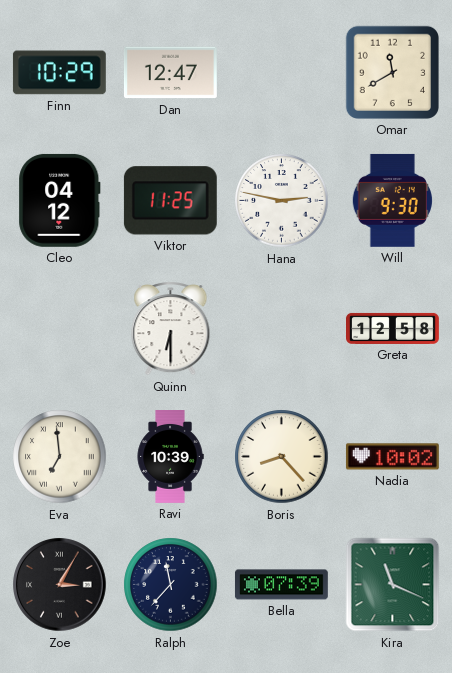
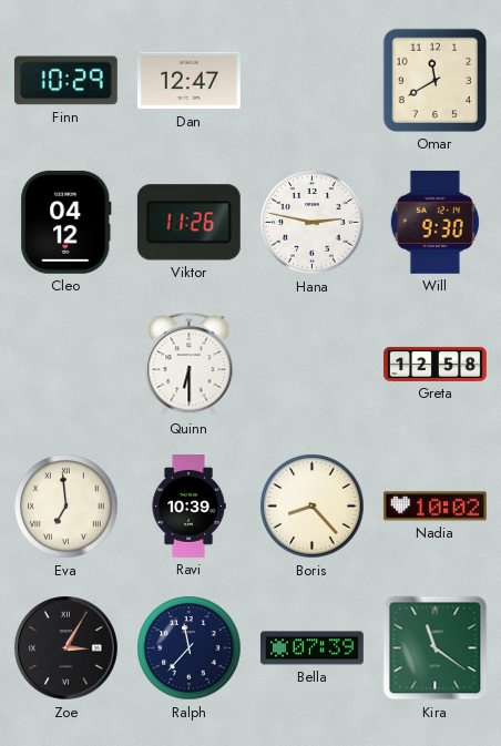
Viktor: 11:25 -> 11:26
Kira: 11:19 -> 11:21
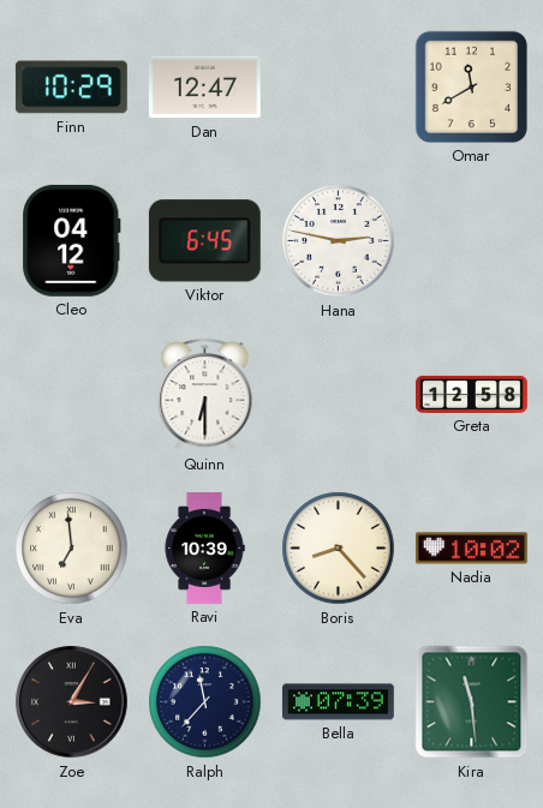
Viktor: 11:26 -> 6:45
Will: 9:30 -> none
Kira: 11:21 -> 11:29
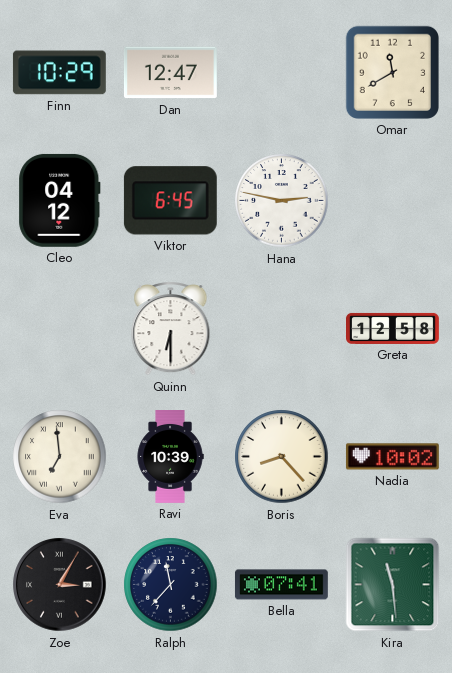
Bella: 07:39 -> 07:41
